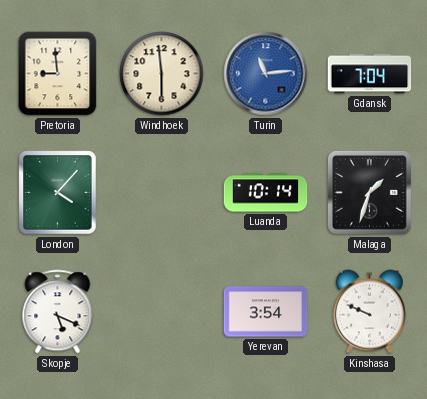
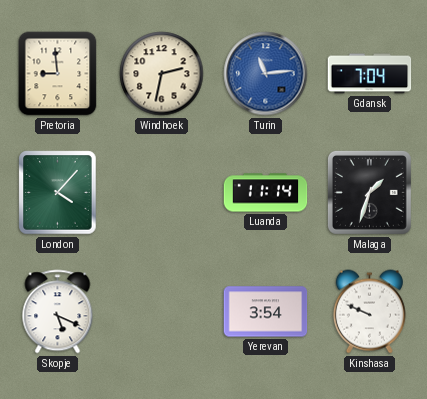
Windhoek: 5:59 -> 2:32
Luanda: 10:14 -> 11:14
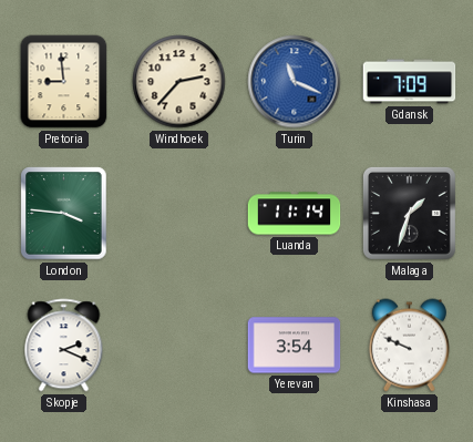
Windhoek: 2:32 -> 2:37
Turin: 11:14 -> 11:19
Gdansk: 7:04 -> 7:09
London: 4:07 -> 3:46
Skopje: 5:19 -> 2:19
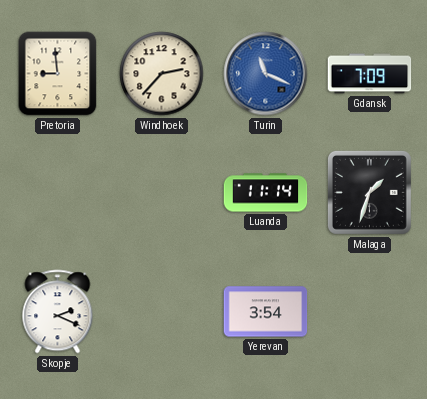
London: 3:46 -> none
Kinshasa: 9:49 -> none
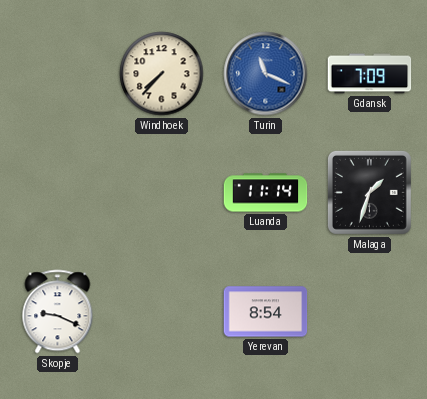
Pretoria: 8:59 -> none
Windhoek: 2:37 -> 7:37
Skopje: 2:19 -> 9:19
Yerevan: 3:54 -> 8:54
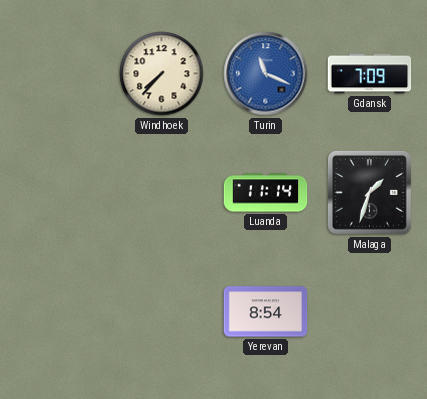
Skopje: 9:19 -> none
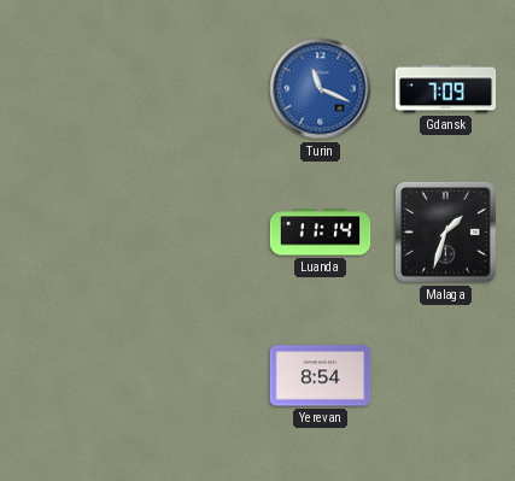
Windhoek: 7:37 -> none
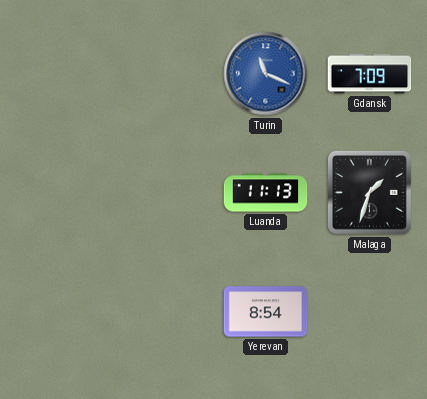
Luanda: 11:14 -> 11:13
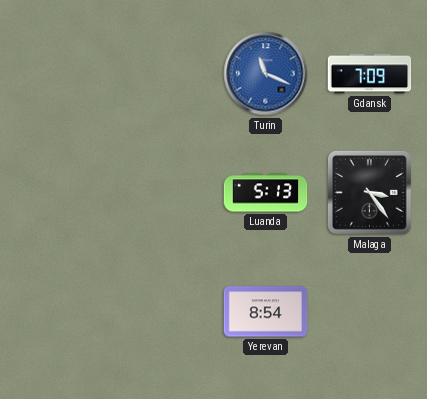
Luanda: 11:13 -> 5:13
Malaga: 1:33 -> 3:24
